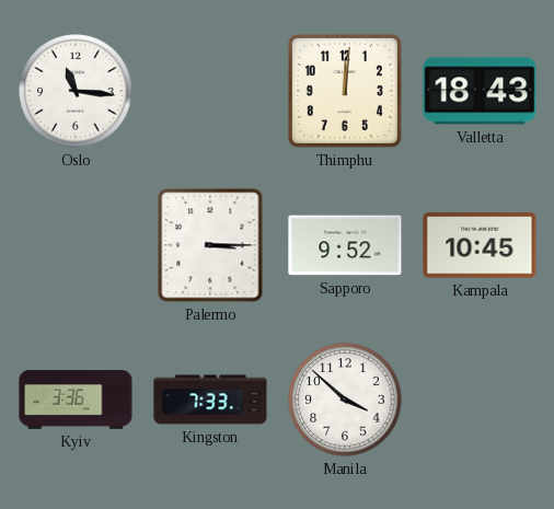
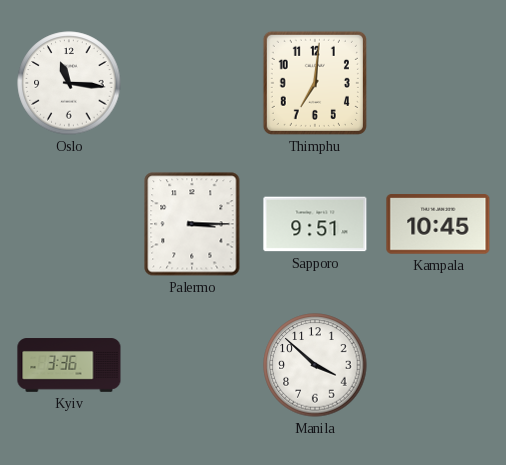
Thimphu: 12:01 -> 7:01
Valletta: 18:43 -> none
Sapporo: 9:52 -> 9:51
Kingston: 7:33 -> none
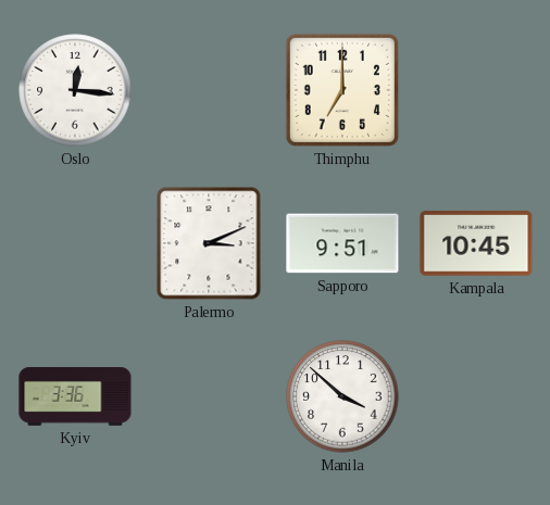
Oslo: 11:16 -> 12:16
Thimphu: 7:01 -> 7:00
Palermo: 3:15 -> 3:11
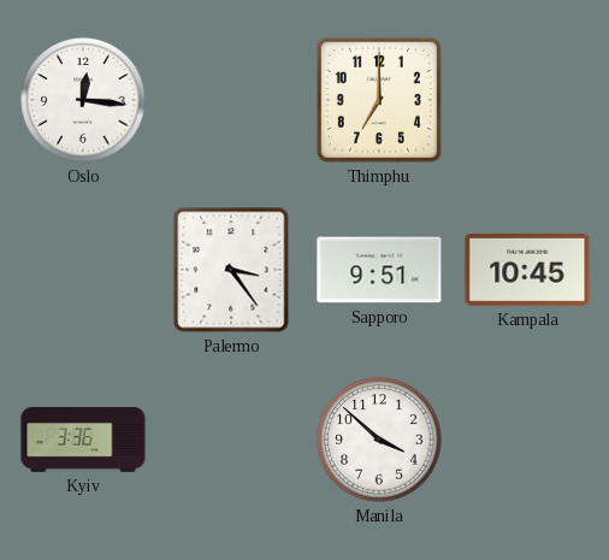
Palermo: 3:11 -> 3:24
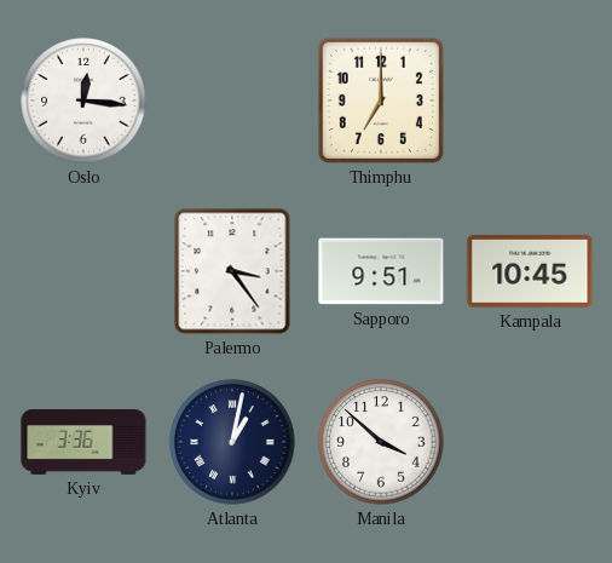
Atlanta: none -> 1:02
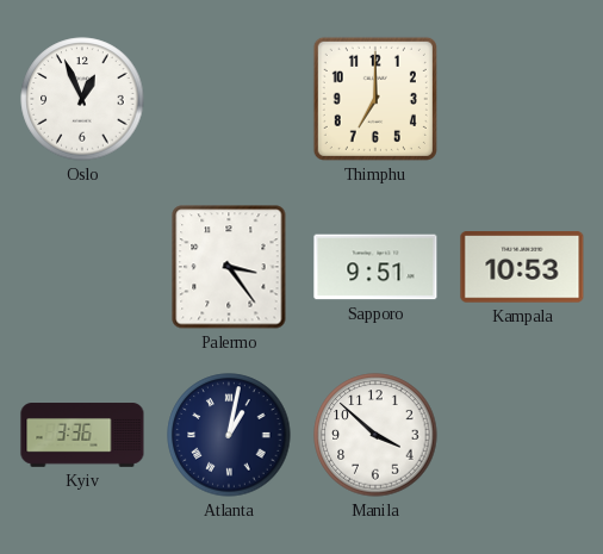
Oslo: 12:16 -> 12:56
Kampala: 10:45 -> 10:53
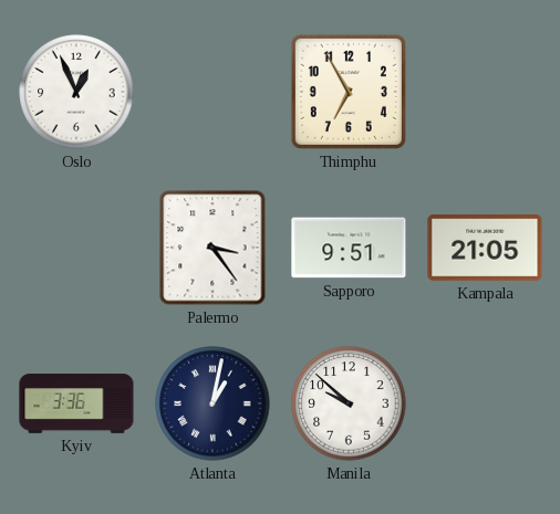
Thimphu: 7:00 -> 6:55
Kampala: 10:53 -> 21:05
Manila: 3:52 -> 9:52
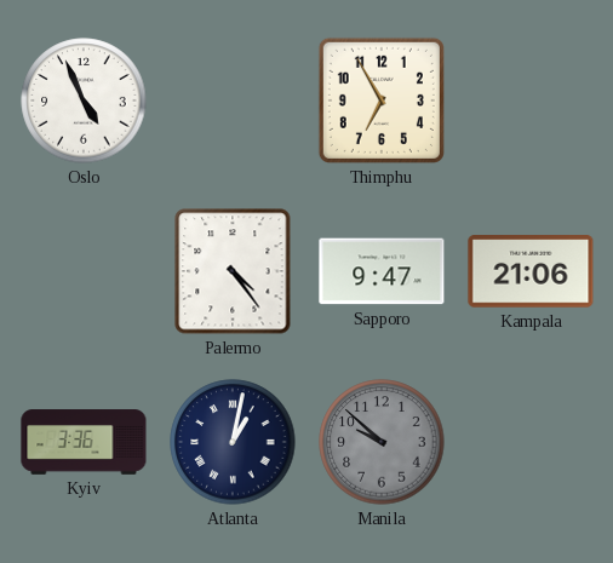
Oslo: 12:56 -> 4:56
Palermo: 3:24 -> 4:24
Sapporo: 9:51 -> 9:47
Kampala: 21:05 -> 21:06
Manila dial: white -> grey
